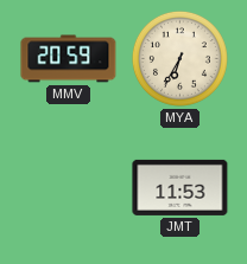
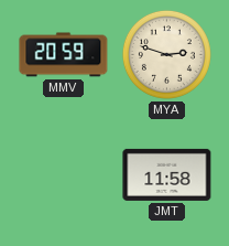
MYA: 6:35 -> 2:48
JMT: 11:53 -> 11:58
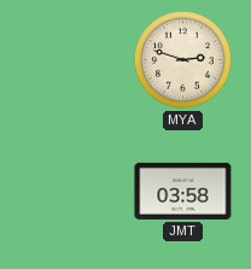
MMV: 20:59 -> none
JMT: 11:58 -> 03:58
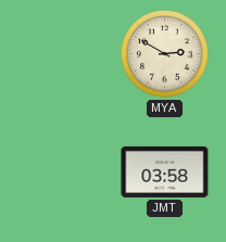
MYA: 2:48 -> 2:50
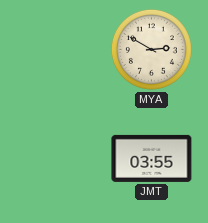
JMT: 03:58 -> 03:55
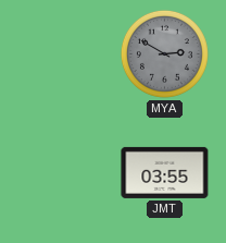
MYA dial: cream -> grey
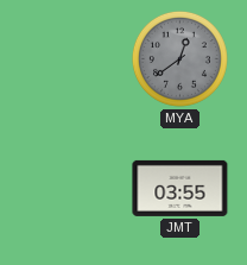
MYA: 2:50 -> 12:39
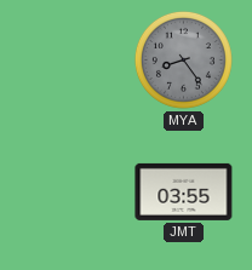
MYA: 12:39 -> 8:24
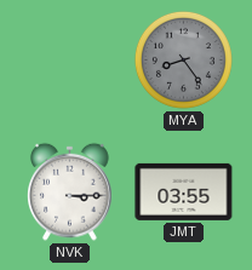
NVK: none -> 3:15
